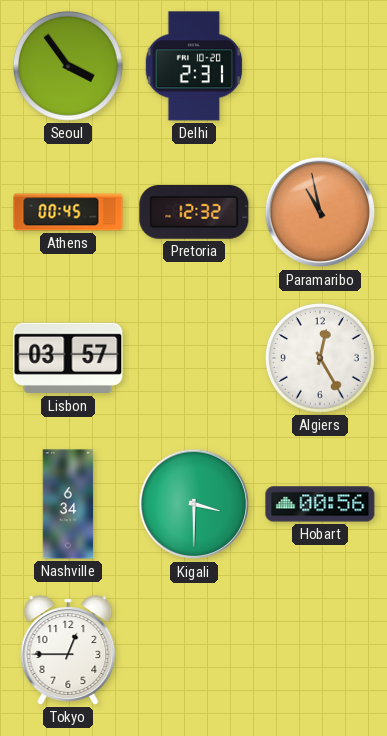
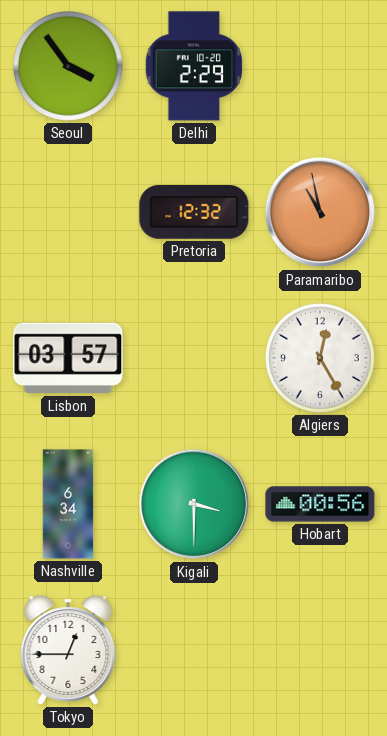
Delhi: 2:31 -> 2:29
Athens: 00:45 -> none
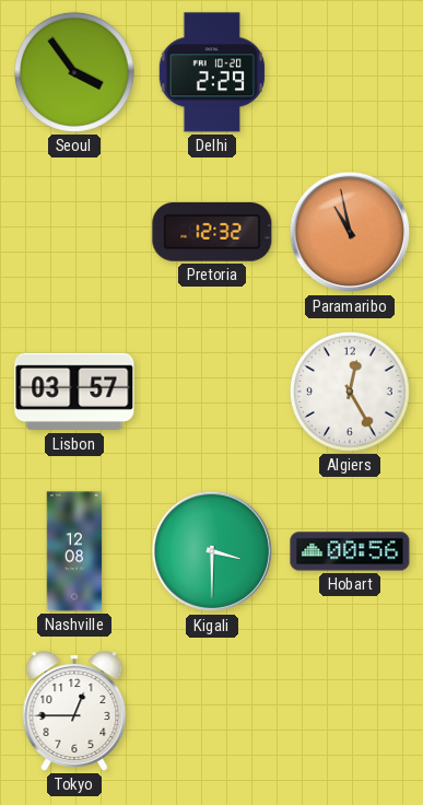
Nashville: 6:34 -> 12:08
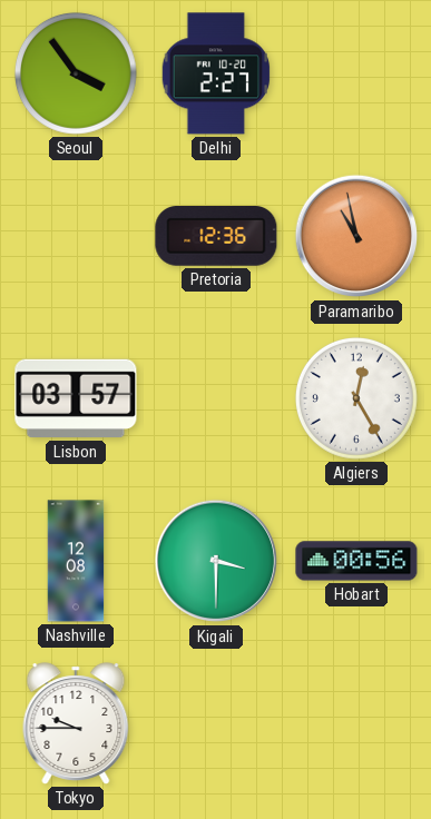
Delhi: 2:29 -> 2:27
Pretoria: 12:32 -> 12:36
Tokyo: 12:45 -> 9:45
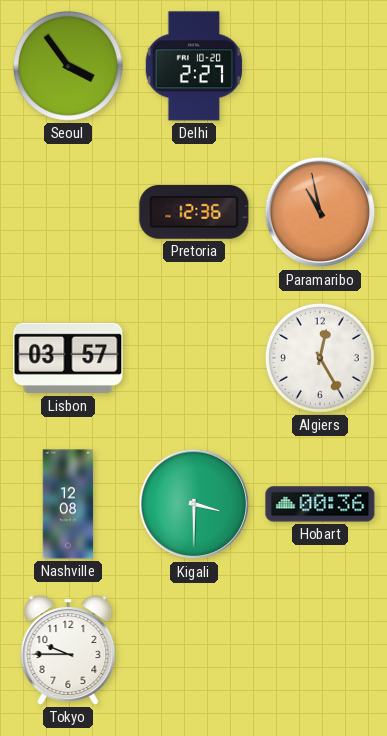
Hobart: 00:56 -> 00:36
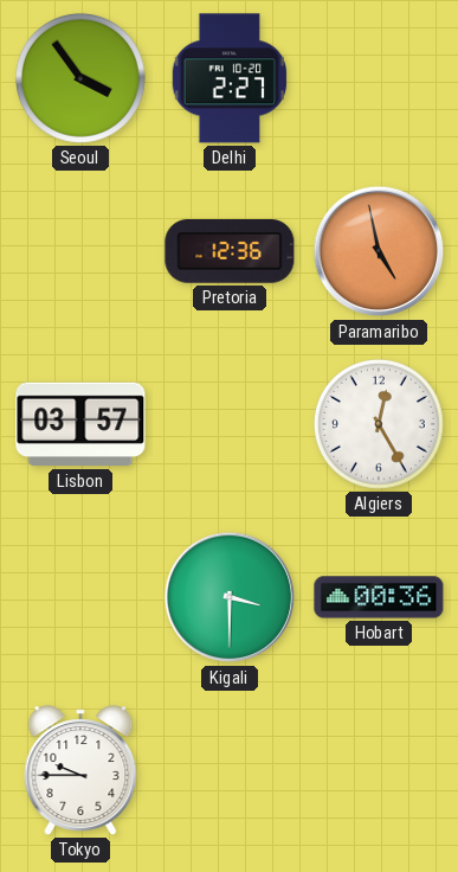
Paramaribo: 10:58 -> 4:58
Nashville: 12:08 -> none
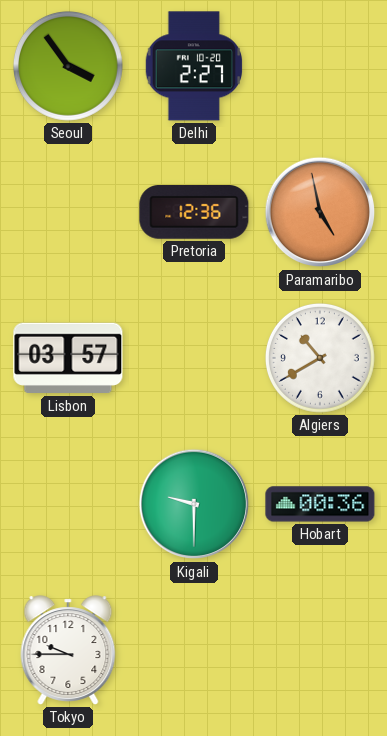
Algiers: 12:25 -> 10:40
Kigali: 3:30 -> 9:30
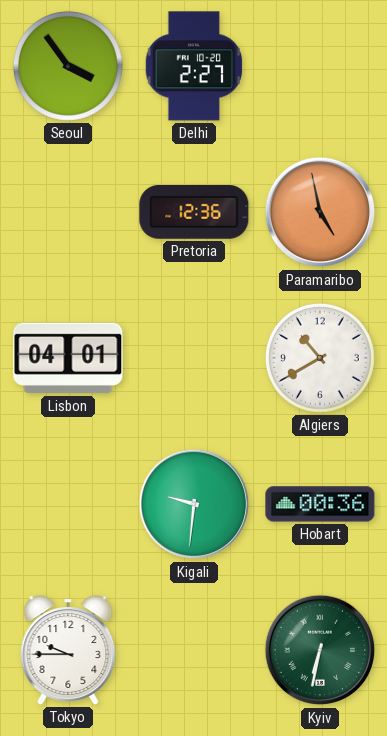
Lisbon: 03:57 -> 04:01
Kigali: 9:30 -> 9:31
Kyiv: none -> 6:32
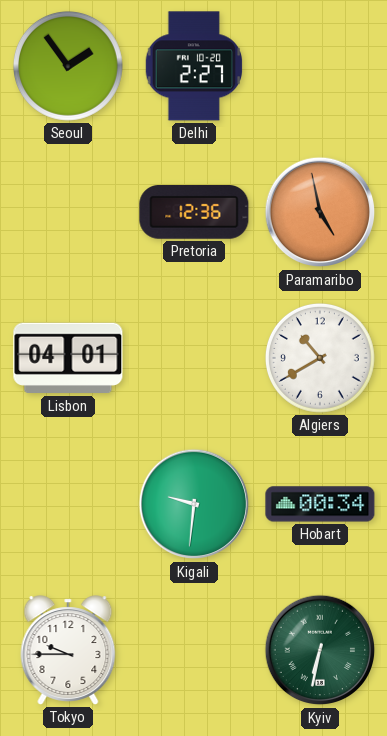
Seoul: 3:54 -> 1:54
Hobart: 00:36 -> 00:34
